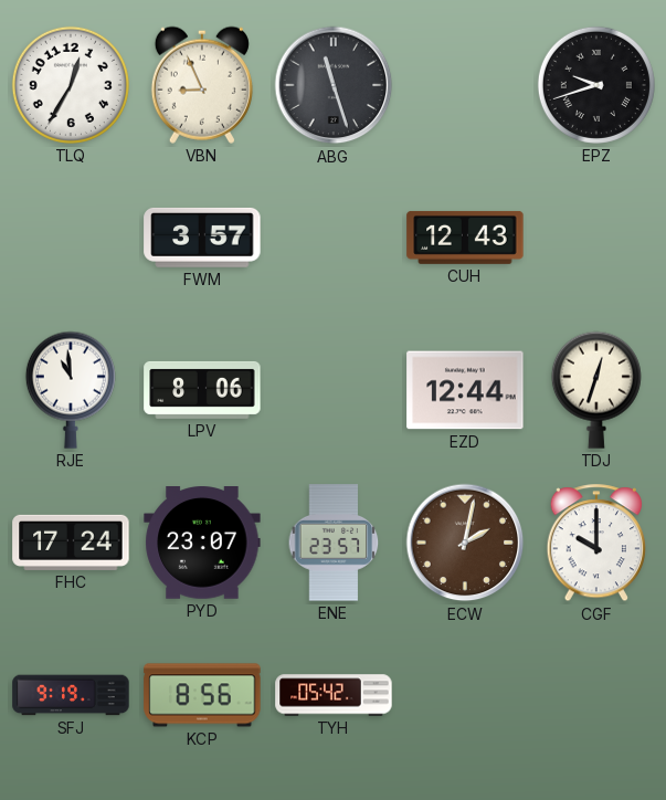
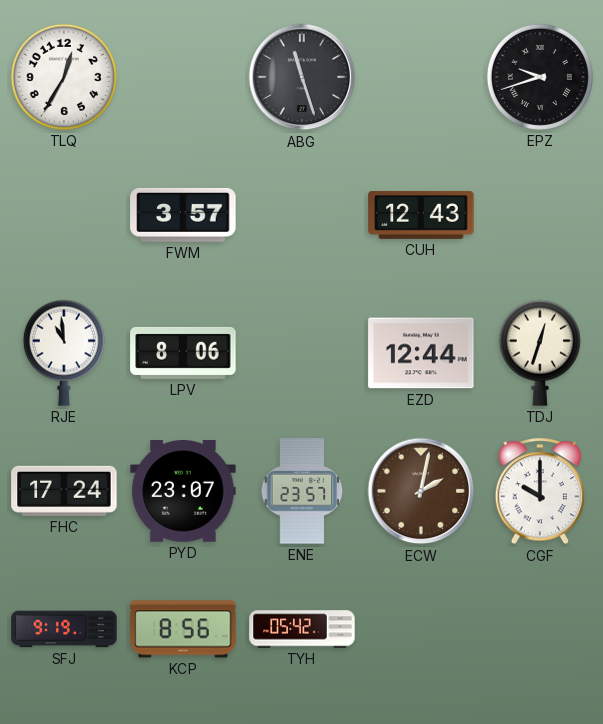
VBN: 8:56 -> none
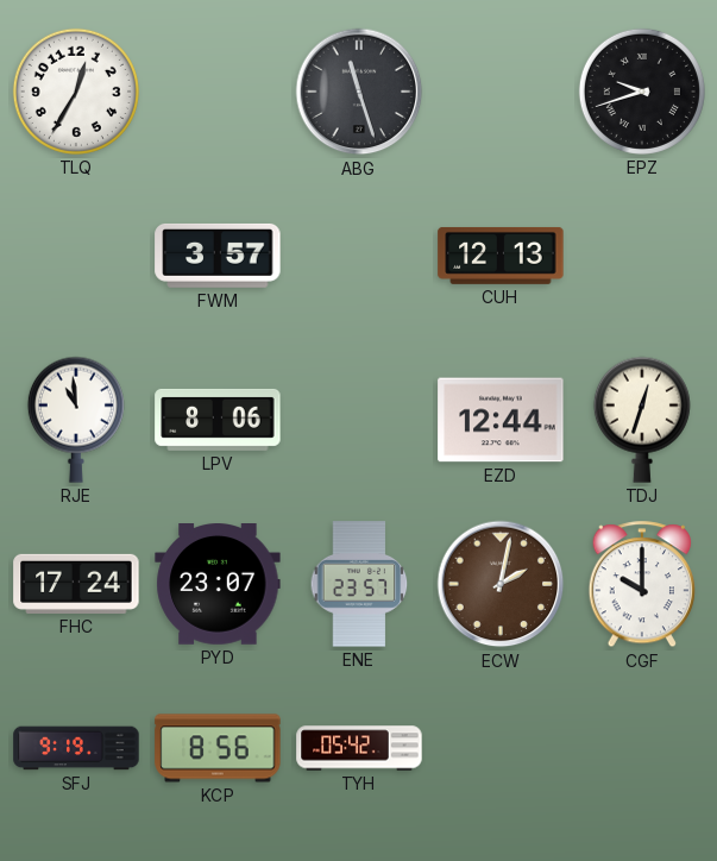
CUH: 12:43 -> 12:13
